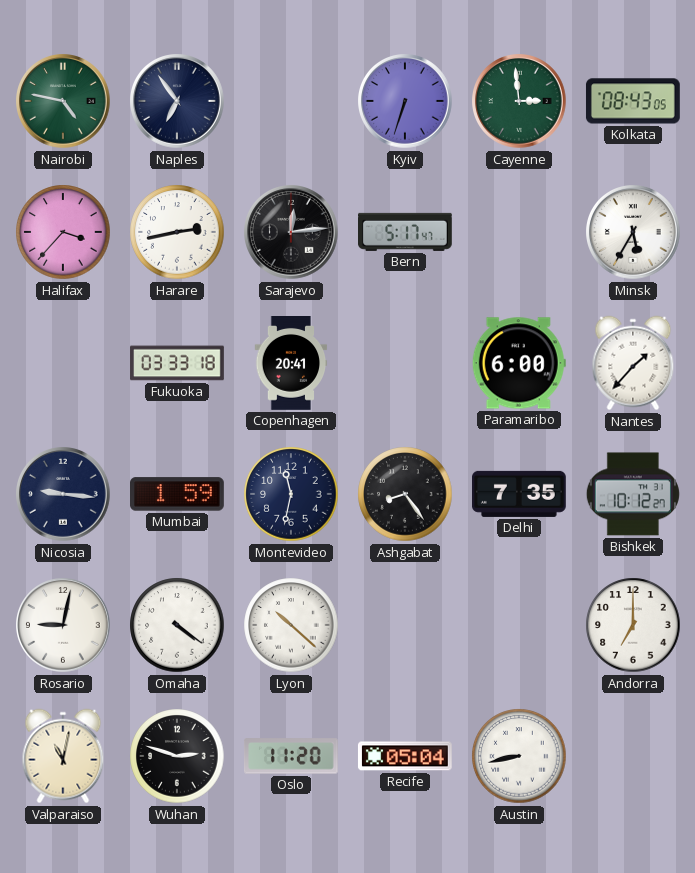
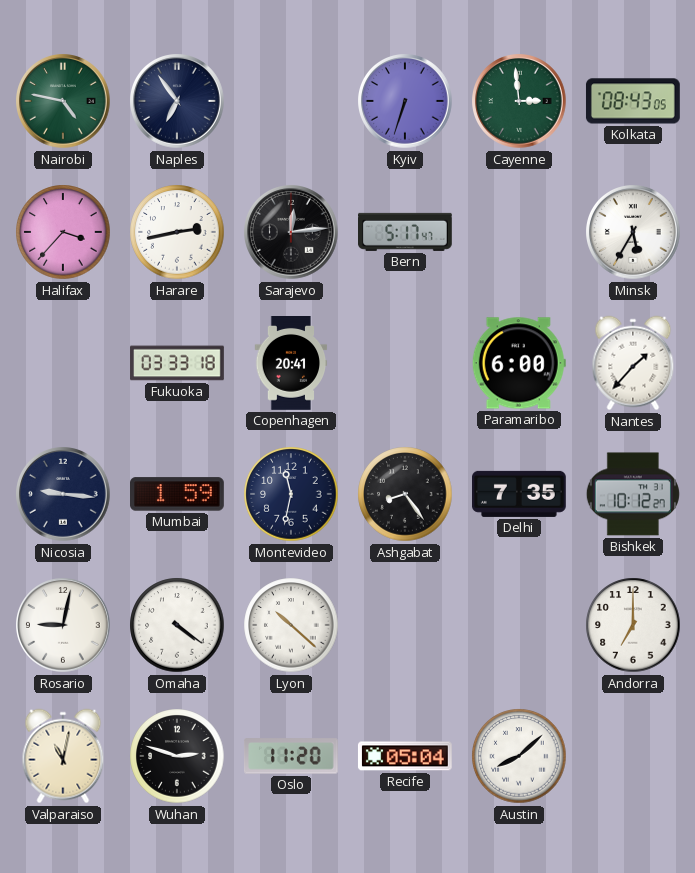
Austin: 8:43 -> 8:08
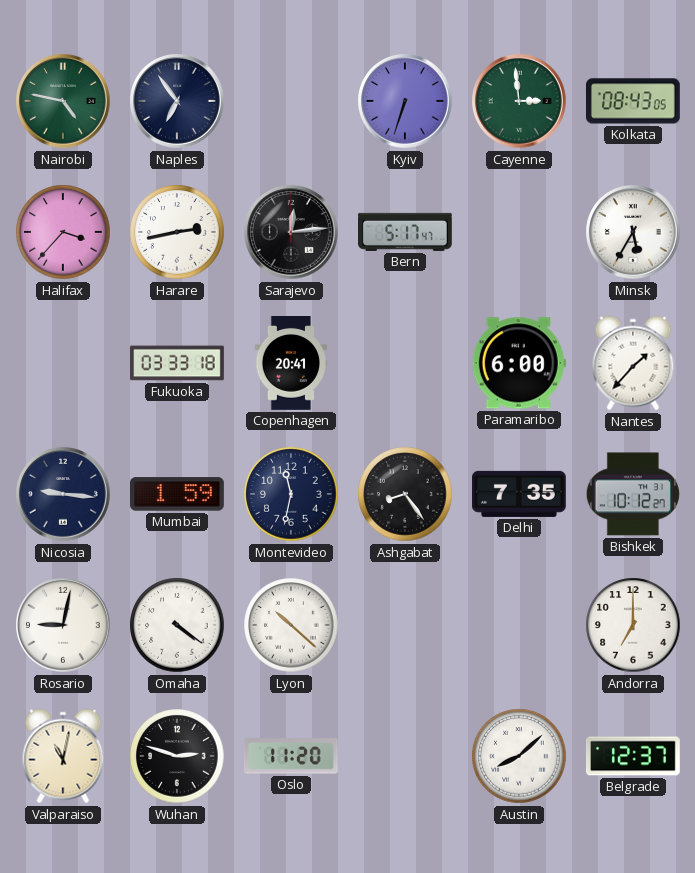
Recife: 05:04 -> none
Belgrade: none -> 12:37
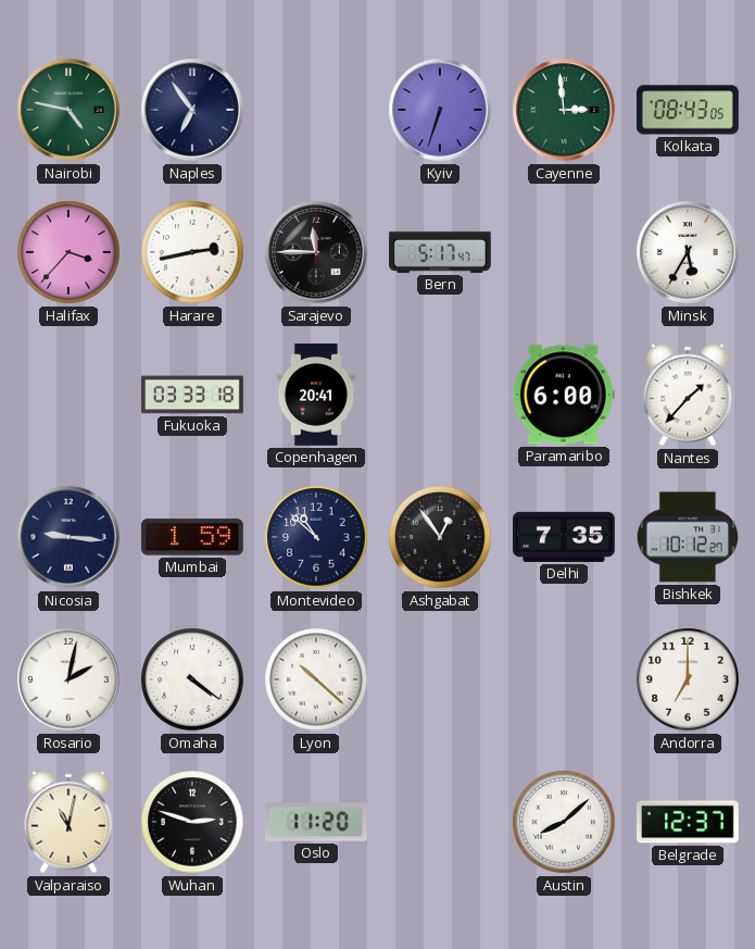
Sarajevo: 12:14 -> 11:45
Montevideo: 11:32 -> 10:52
Ashgabat: 8:24 -> 12:54
Rosario: 9:02 -> 2:02
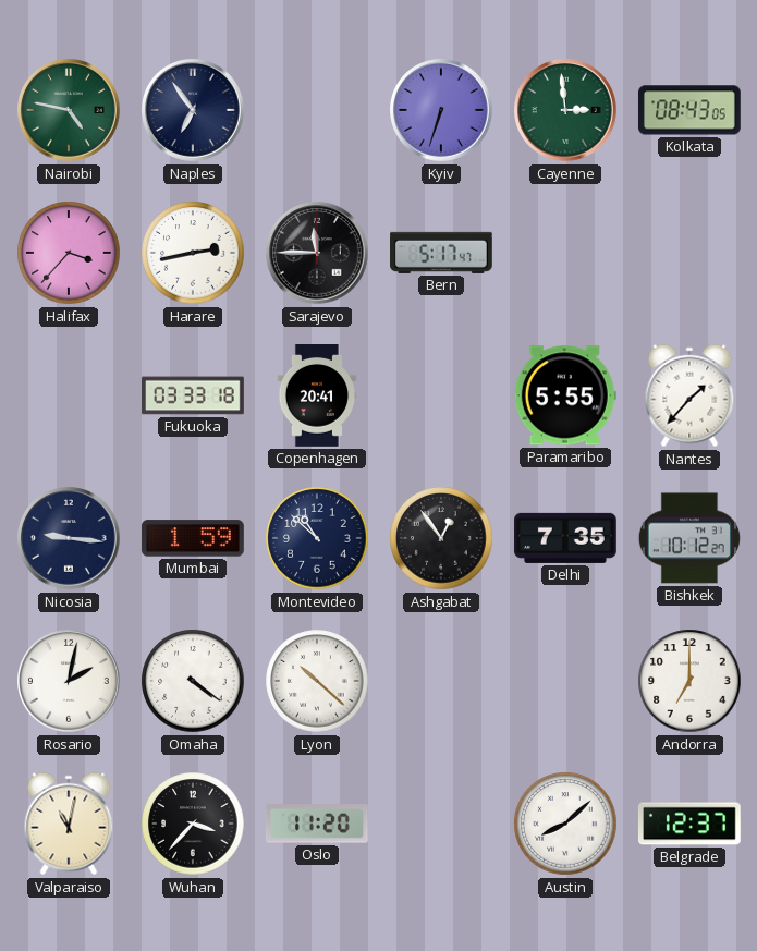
Minsk: 5:35 -> none
Paramaribo: 6:00 -> 5:55
Wuhan: 2:48 -> 3:37
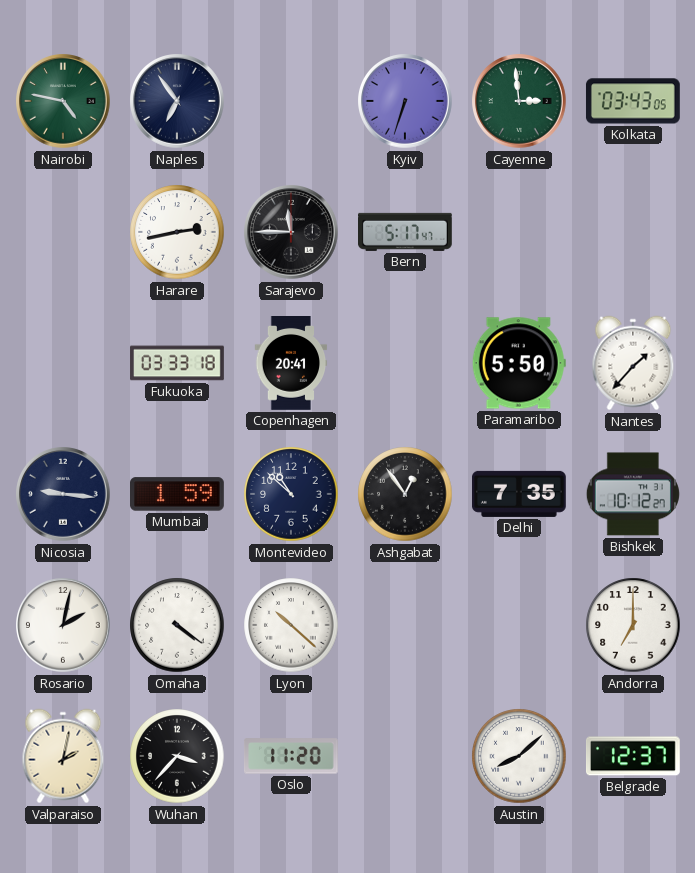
Kolkata: 08:43 -> 03:43
Halifax: 3:37 -> none
Paramaribo: 5:55 -> 5:50
Valparaiso: 11:02 -> 2:02
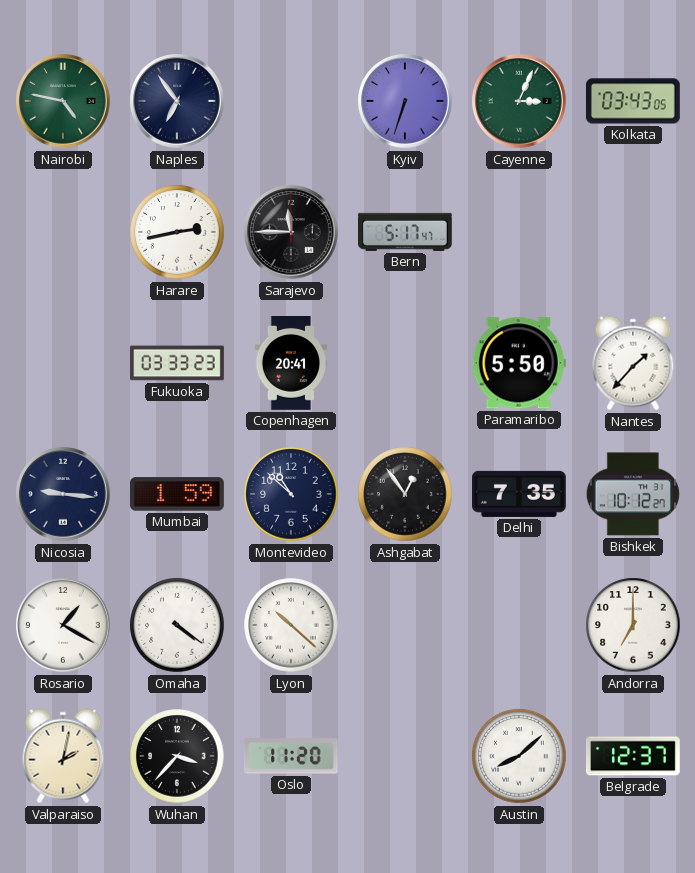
Cayenne: 2:59 -> 3:04
Fukuoka: 03:33:18 -> 03:33:23
Rosario: 2:02 -> 1:20
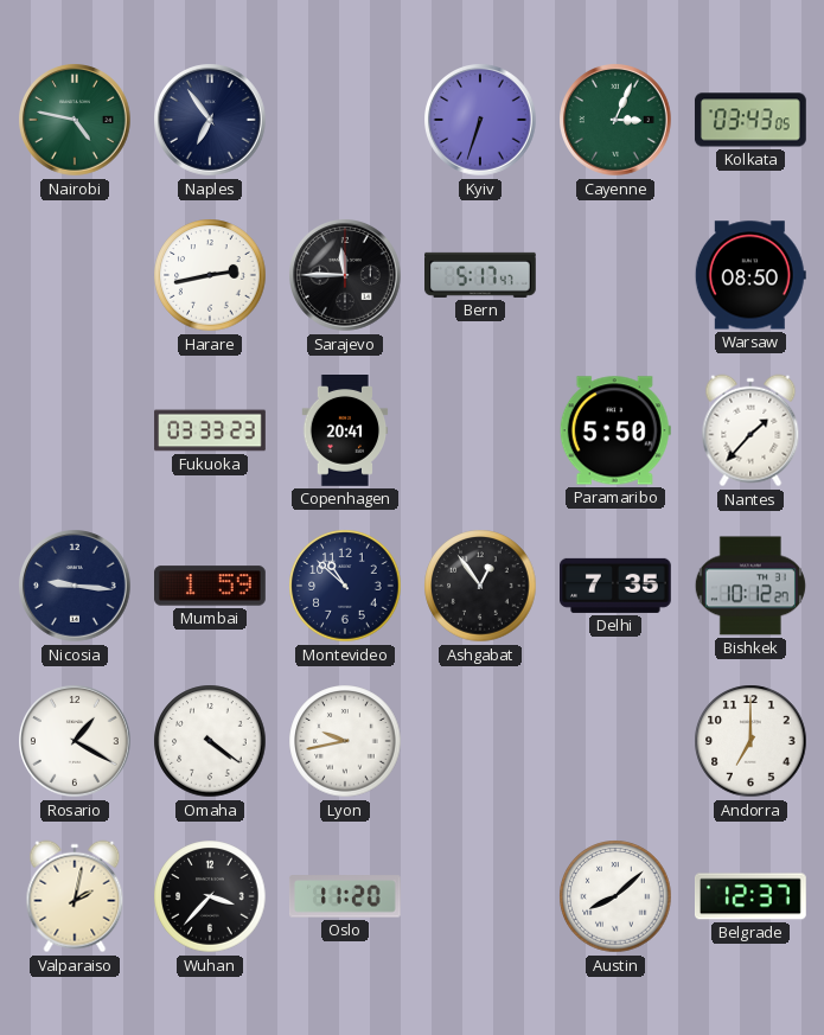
Warsaw: none -> 08:50
Lyon: 10:22 -> 9:43
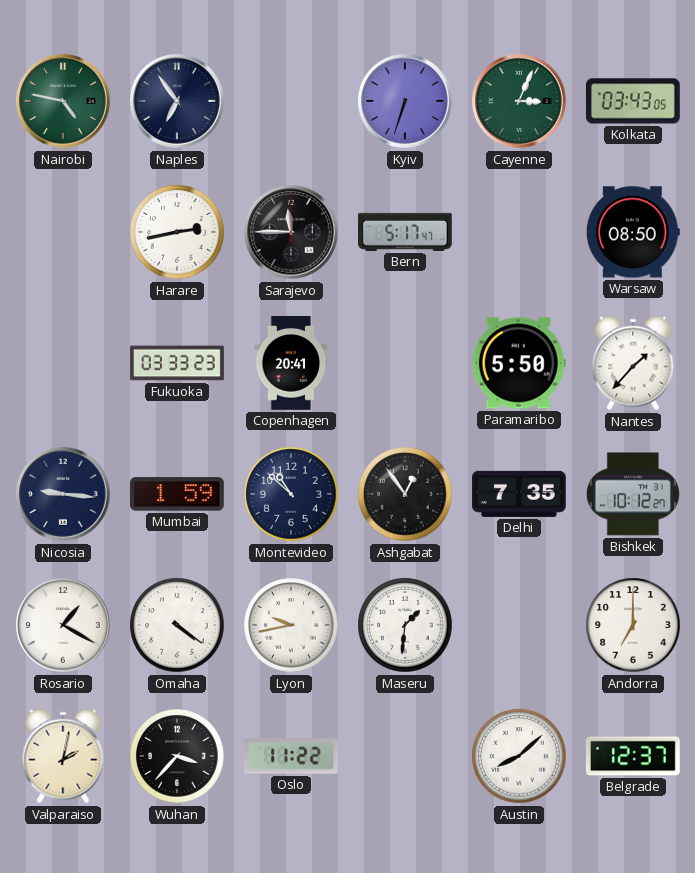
Maseru: none -> 1:31
Oslo: 11:20 -> 11:22
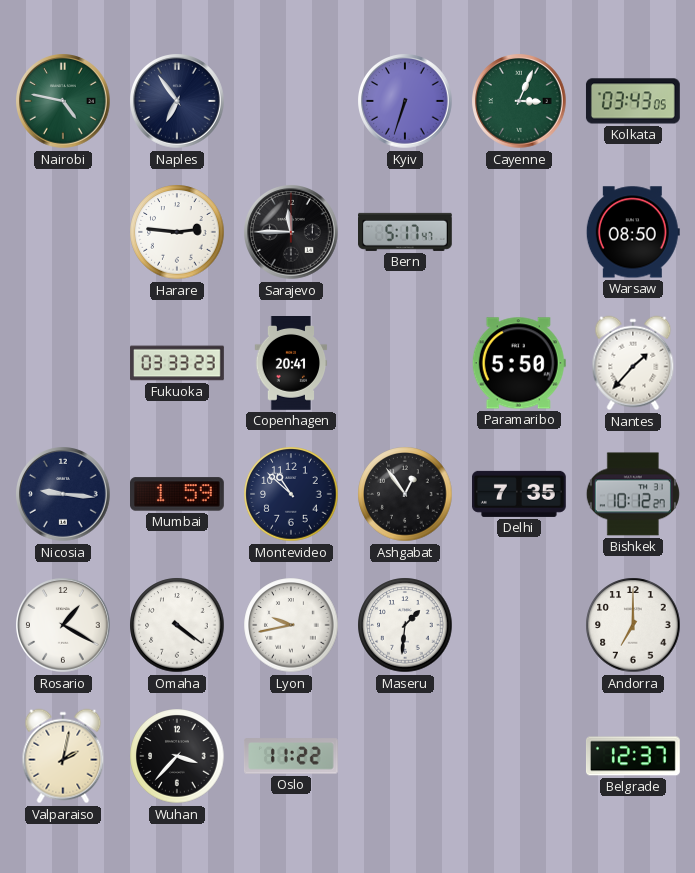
Harare: 2:43 -> 2:46
Austin: 8:08 -> none
